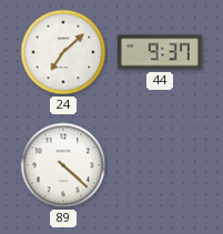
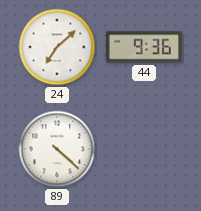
44: 9:37 -> 9:36
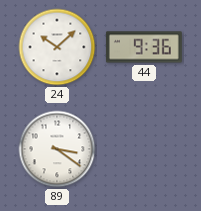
24: 7:08 -> 10:08
89: 4:22 -> 3:21
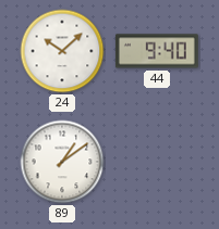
44: 9:36 -> 9:40
89: 3:21 -> 1:09
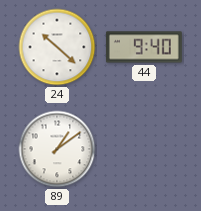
24: 10:08 -> 10:22
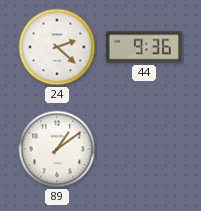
24: 10:22 -> 2:22
44: 9:40 -> 9:36
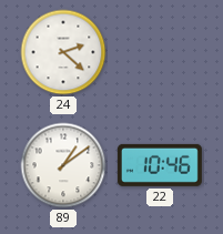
44: 9:36 -> none
22: none -> 10:46
